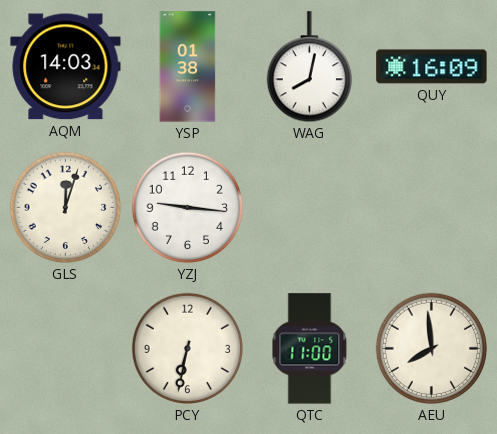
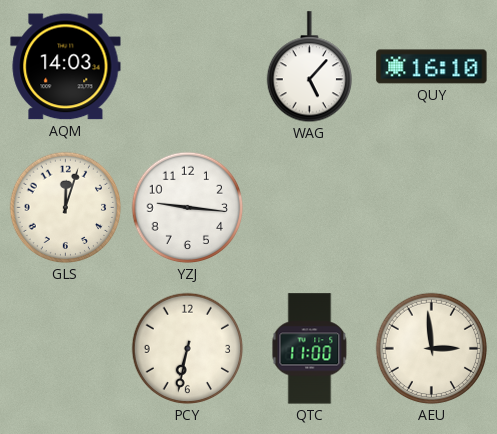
YSP: 01:38 -> none
WAG: 8:02 -> 5:07
QUY: 16:09 -> 16:10
AEU: 7:59 -> 2:59
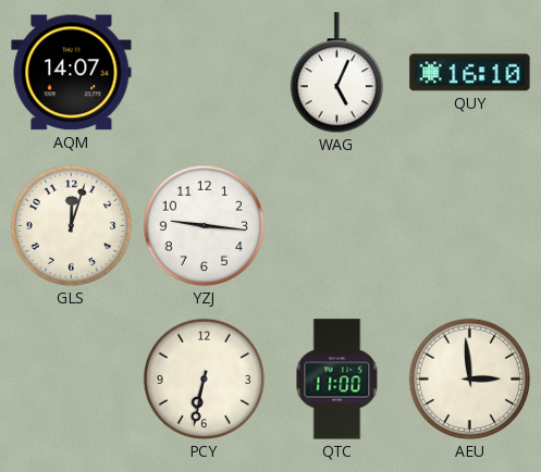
AQM: 14:03 -> 14:07
WAG: 5:07 -> 5:04
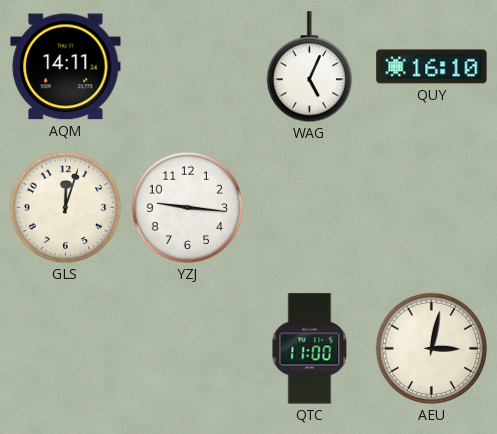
AQM: 14:07 -> 14:11
PCY: 6:32 -> none
AEU: 2:59 -> 3:02
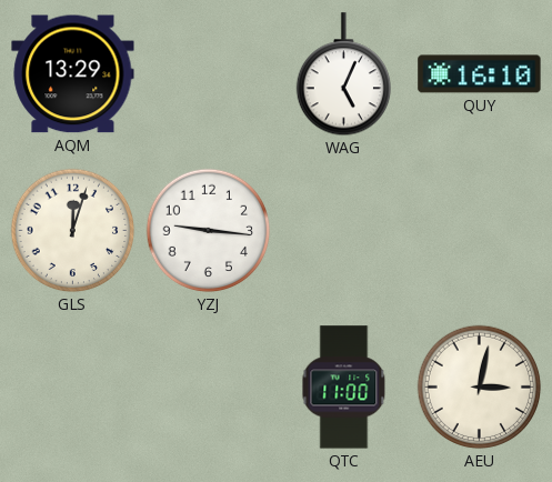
AQM: 14:11 -> 13:29
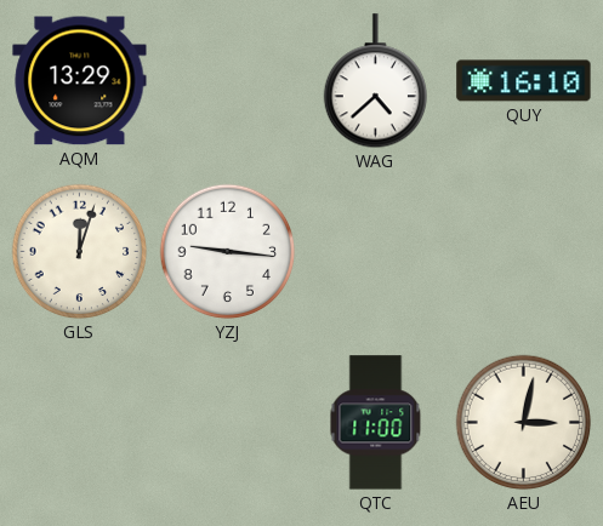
WAG: 5:04 -> 4:38
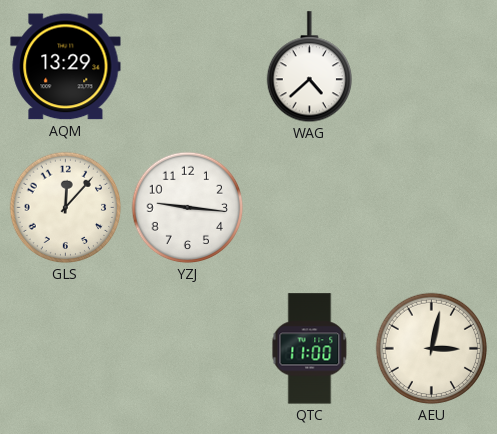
QUY: 16:10 -> none
GLS: 12:03 -> 12:07
